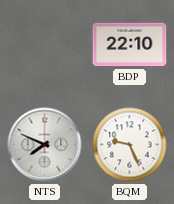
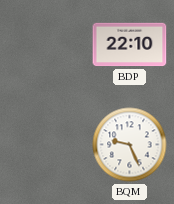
NTS: 7:49 -> none
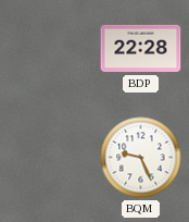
BDP: 22:10 -> 22:28
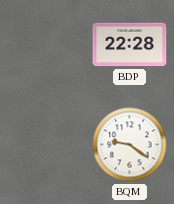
BQM: 9:26 -> 9:21
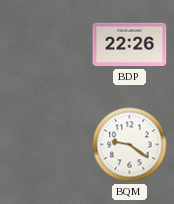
BDP: 22:28 -> 22:26
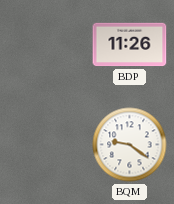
BDP: 22:26 -> 11:26
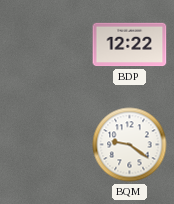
BDP: 11:26 -> 12:22
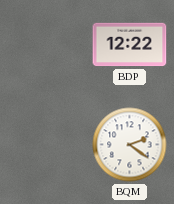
BQM: 9:21 -> 2:21
